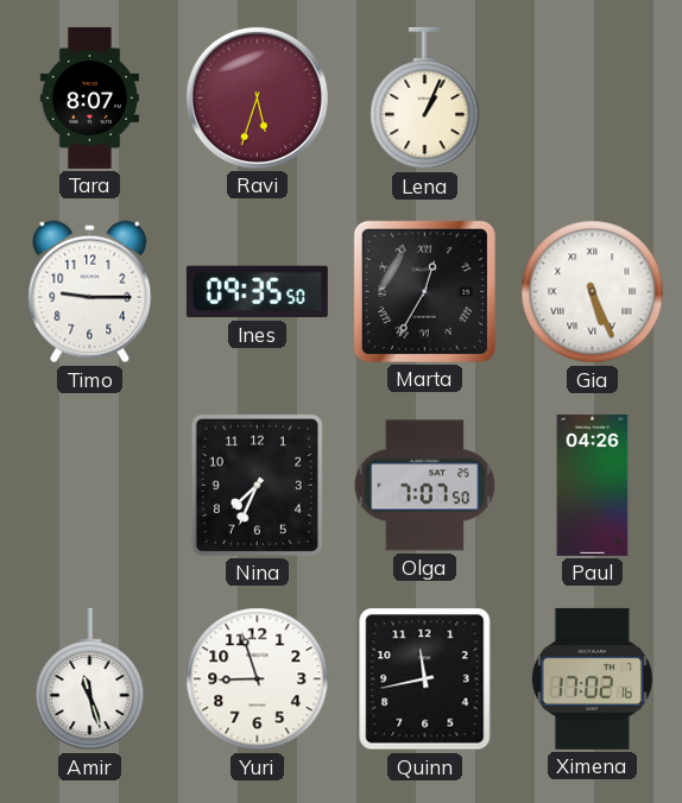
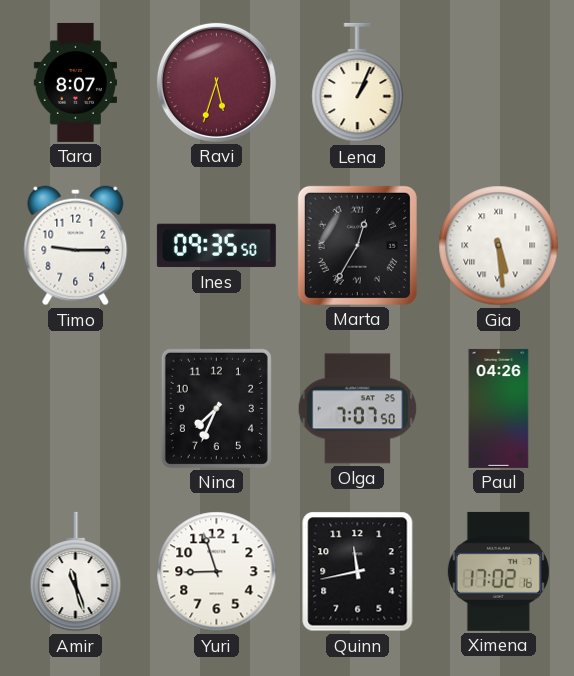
Gia: 5:26 -> 5:29
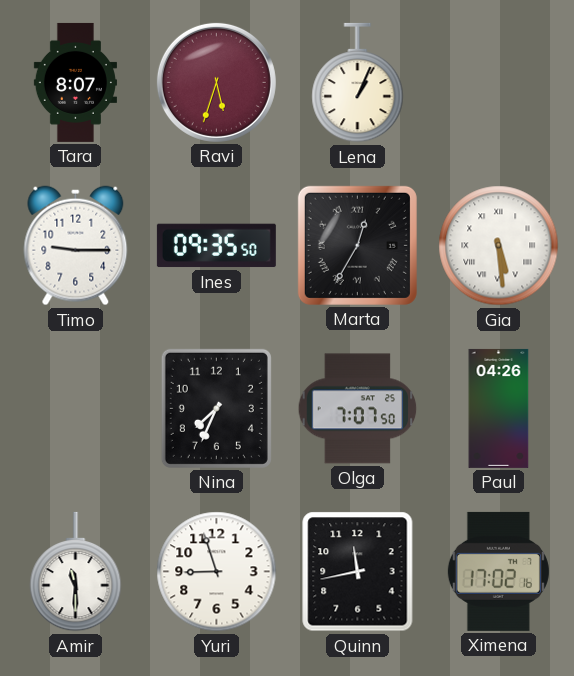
Amir: 11:27 -> 11:30
